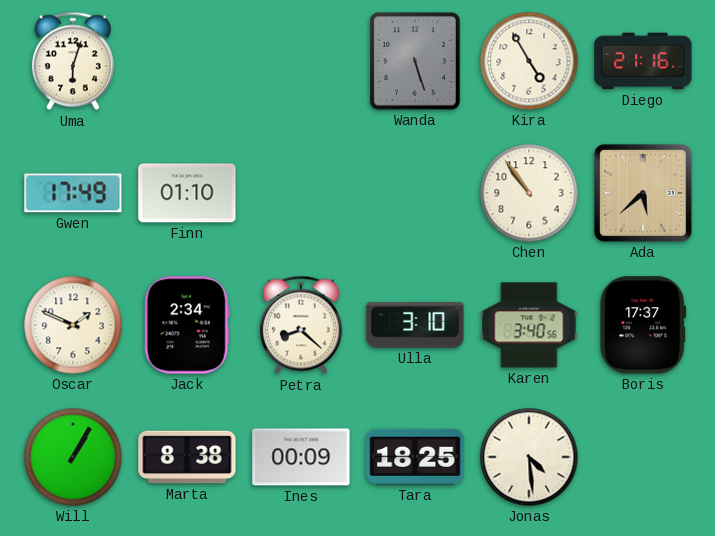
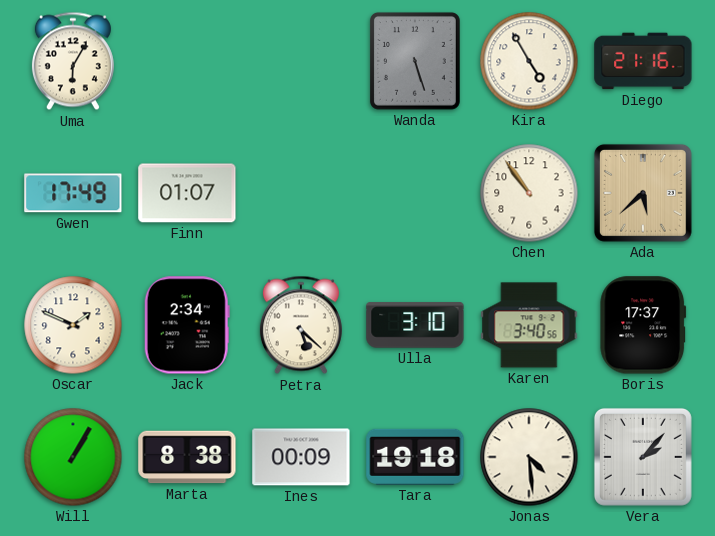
Uma: 6:03 -> 6:05
Finn: 01:10 -> 01:07
Petra: 8:22 -> 5:22
Tara: 18:25 -> 19:18
Vera: none -> 2:07
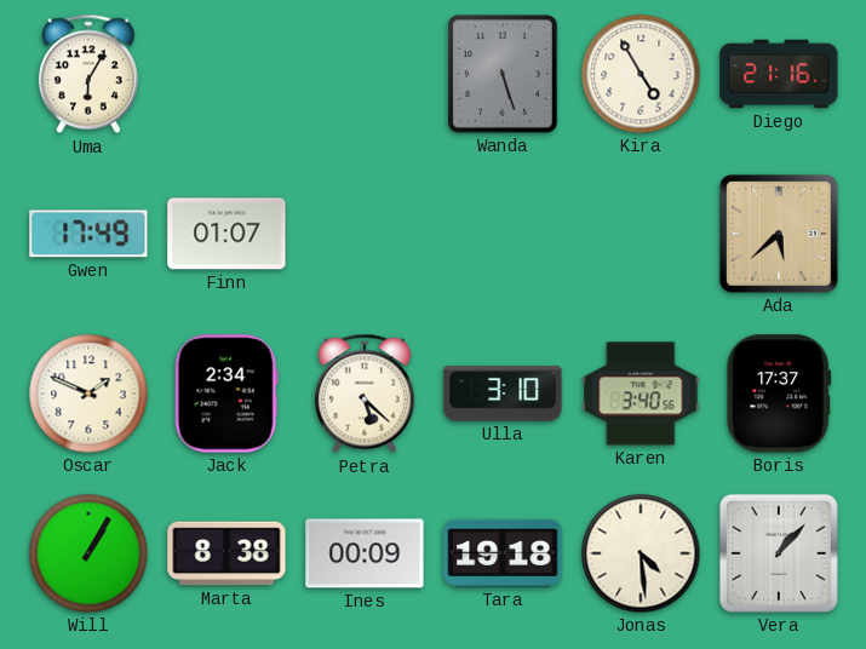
Chen: 10:54 -> none
Vera: 2:07 -> 1:07
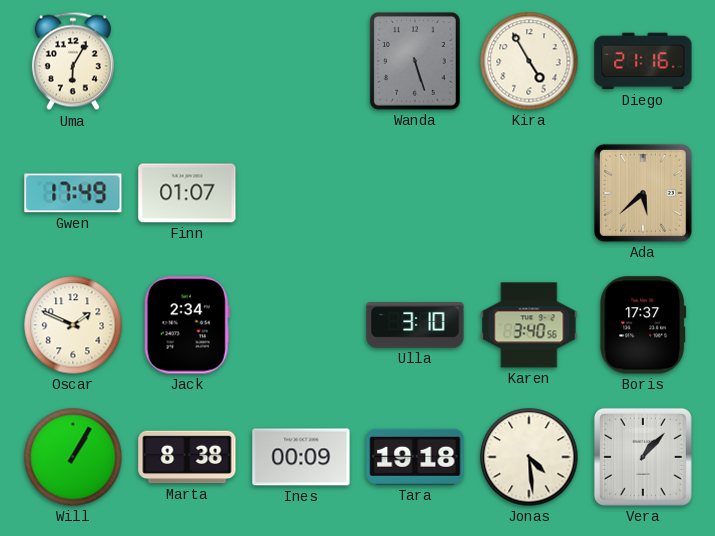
Petra: 5:22 -> none
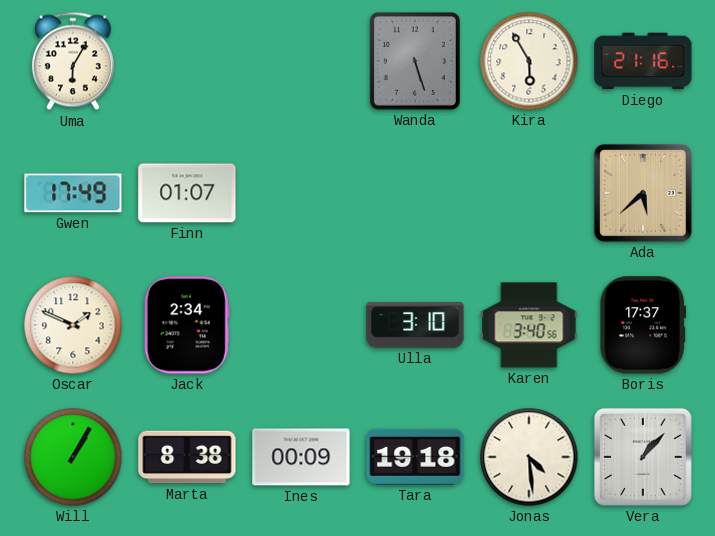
Kira: 4:55 -> 5:55
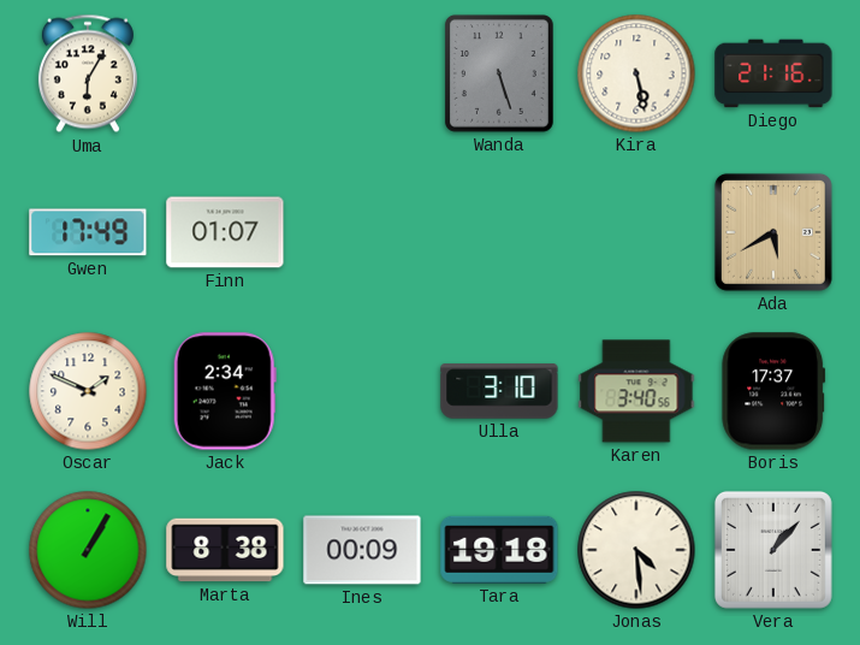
Kira: 5:55 -> 5:28
Ada: 5:38 -> 5:40
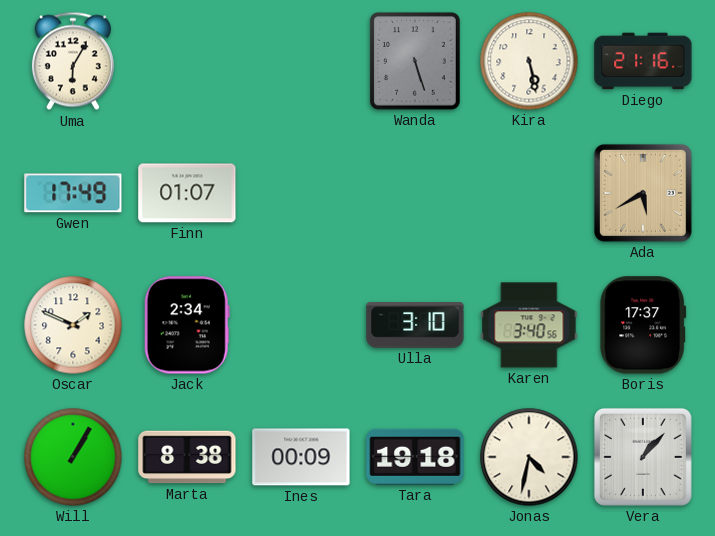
Jonas: 4:29 -> 4:32
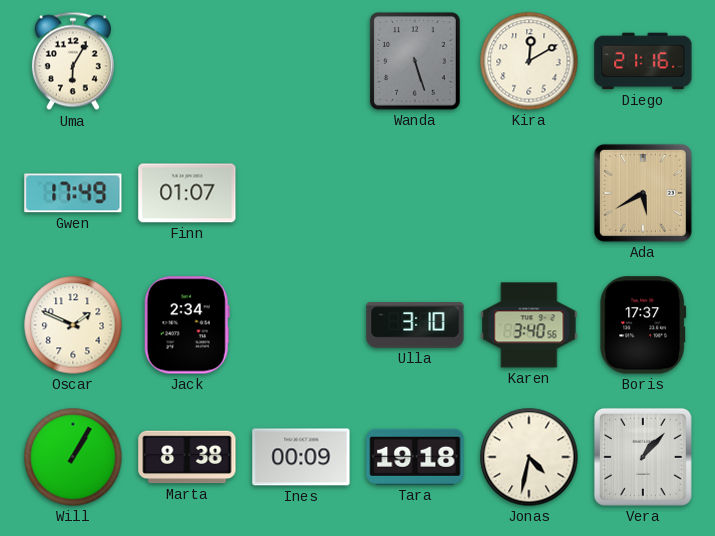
Kira: 5:28 -> 12:10
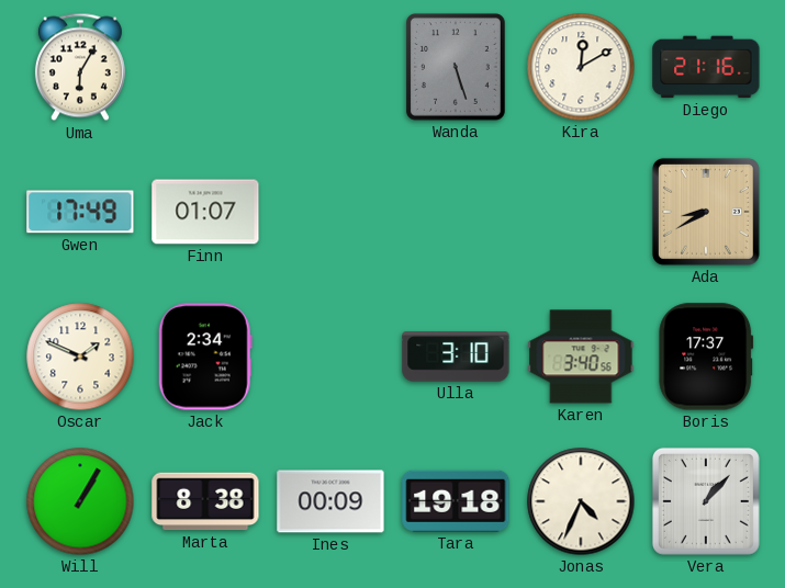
Ada: 5:40 -> 8:40
Jonas: 4:32 -> 4:34
